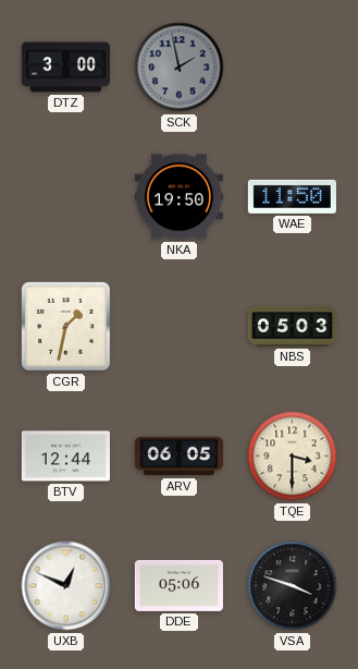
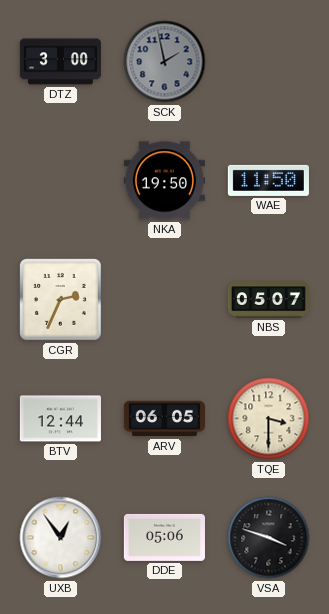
CGR: 1:32 -> 2:34
NBS: 05:03 -> 05:07
UXB: 12:49 -> 12:54
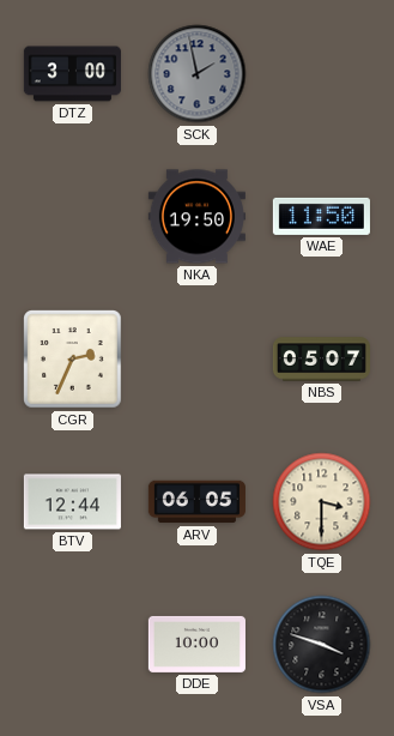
UXB: 12:54 -> none
DDE: 05:06 -> 10:00
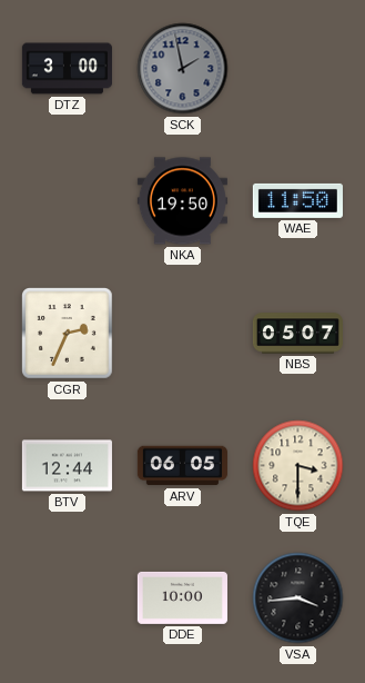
VSA: 3:48 -> 3:44
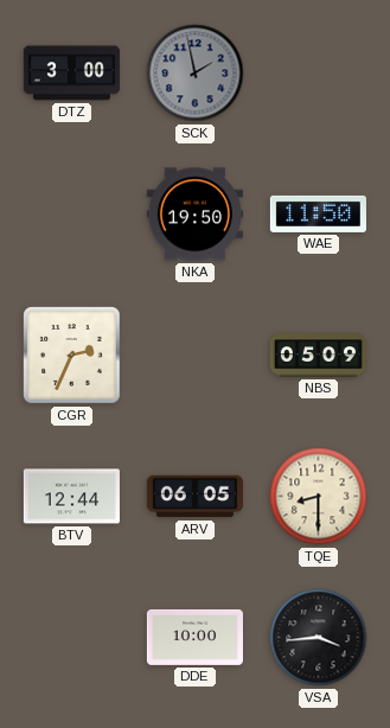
NBS: 05:07 -> 05:09
TQE: 3:30 -> 8:30
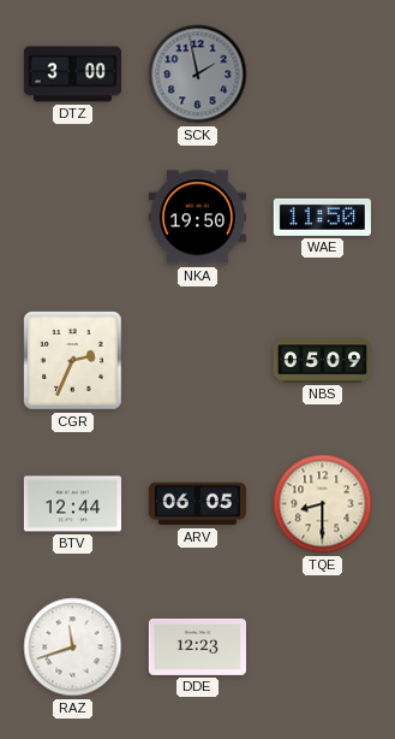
RAZ: none -> 11:42
DDE: 10:00 -> 12:23
VSA: 3:44 -> none
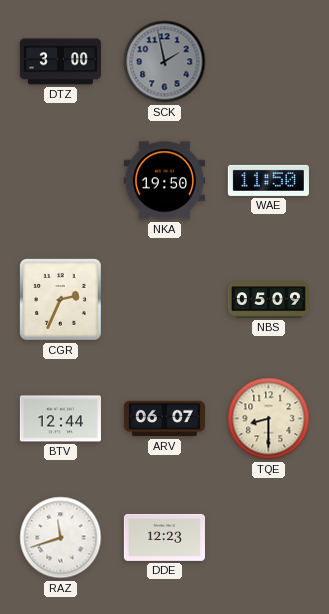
ARV: 06:05 -> 06:07
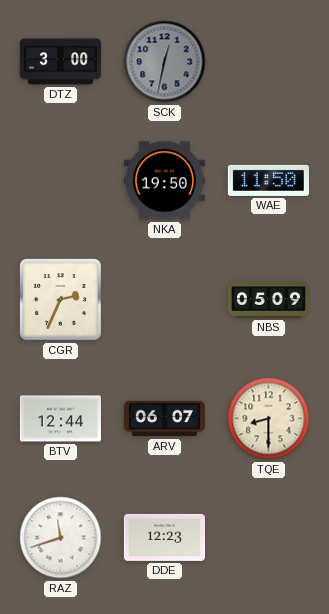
SCK: 1:58 -> 12:32
